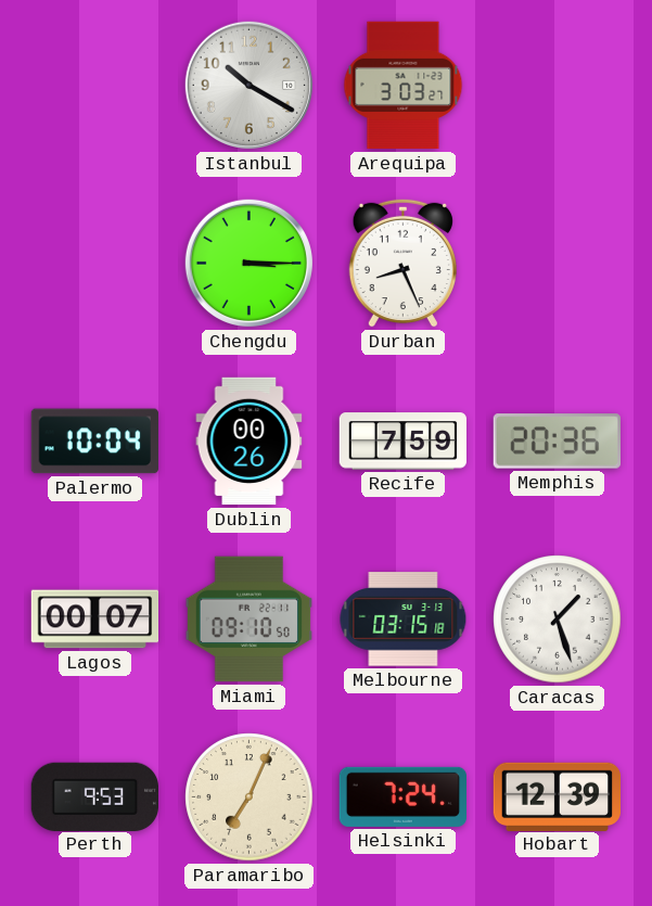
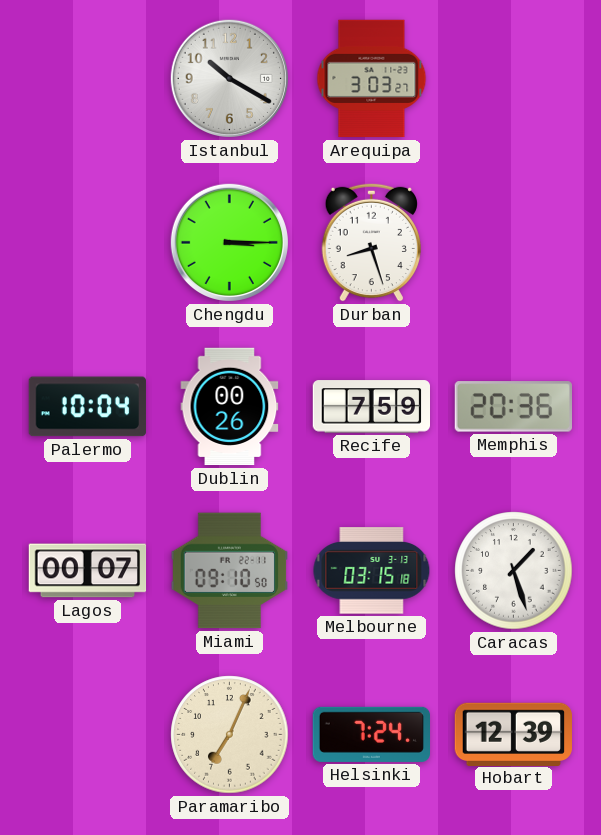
Durban: 8:26 -> 8:27
Perth: 9:53 -> none
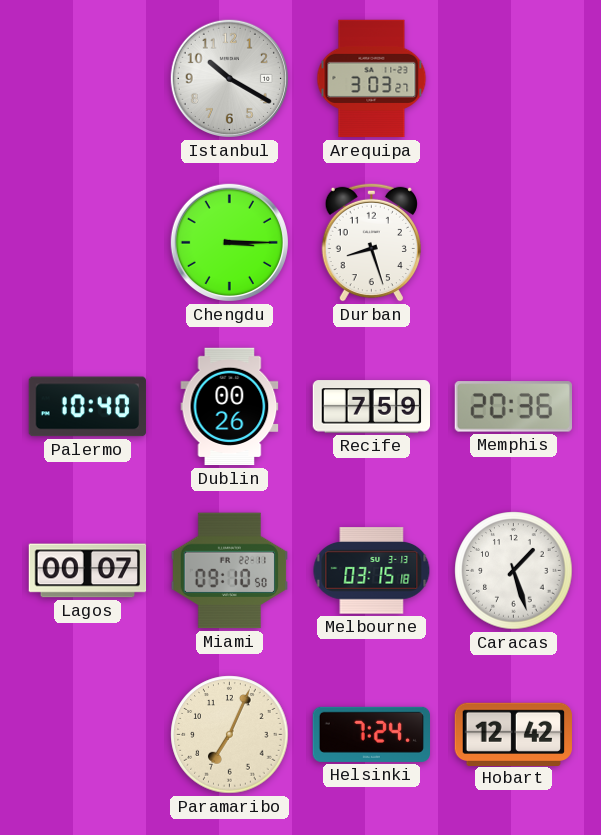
Palermo: 10:04 -> 10:40
Hobart: 12:39 -> 12:42
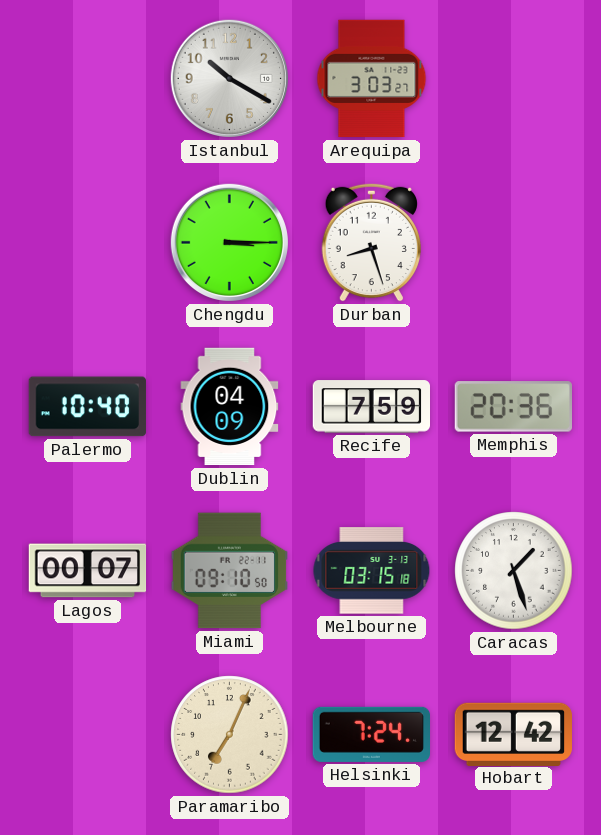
Dublin: 00:26 -> 04:09
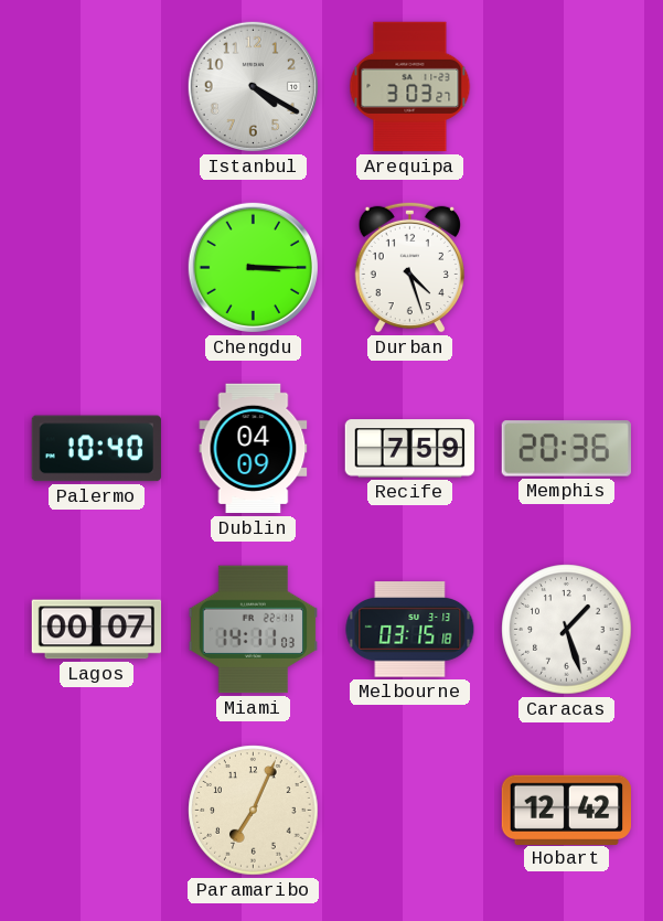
Istanbul: 10:20 -> 4:20
Durban: 8:27 -> 4:27
Miami: 09:10 -> 14:11
Helsinki: 7:24 -> none
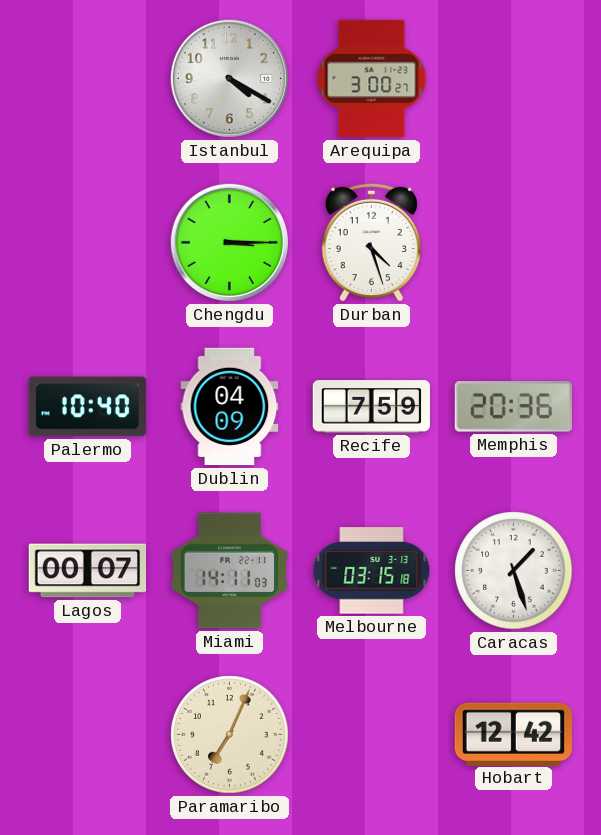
Arequipa: 3:03 -> 3:00
